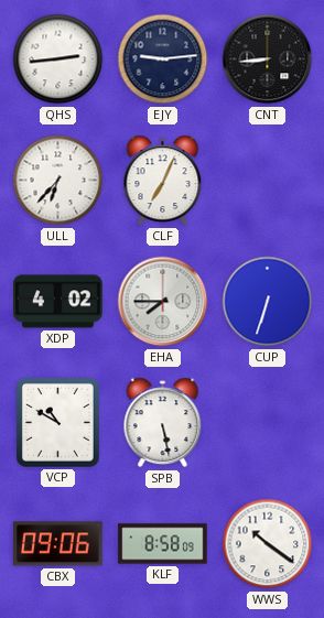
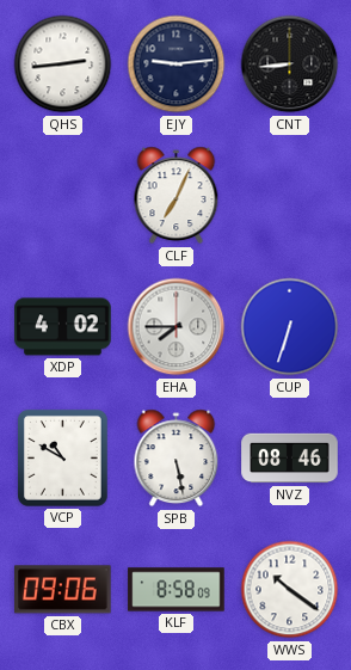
ULL: 6:37 -> none
NVZ: none -> 08:46
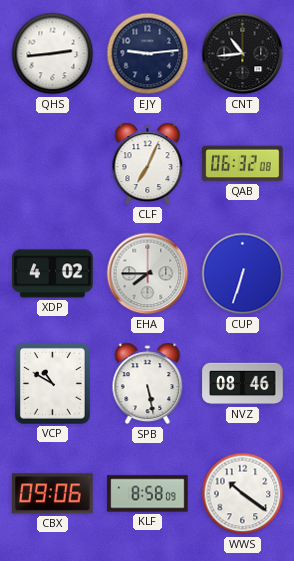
CNT: 8:44 -> 10:44
QAB: none -> 06:32
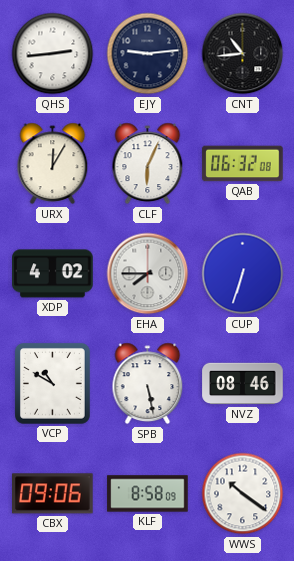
URX: none -> 12:05
CLF: 7:04 -> 6:04
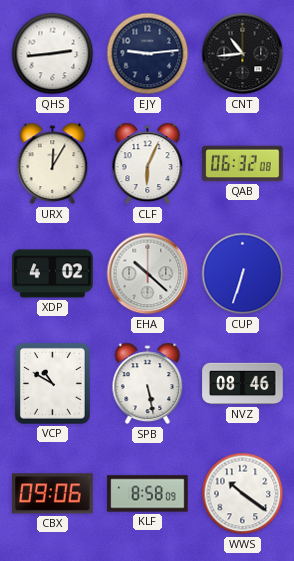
EHA: 7:45 -> 10:22
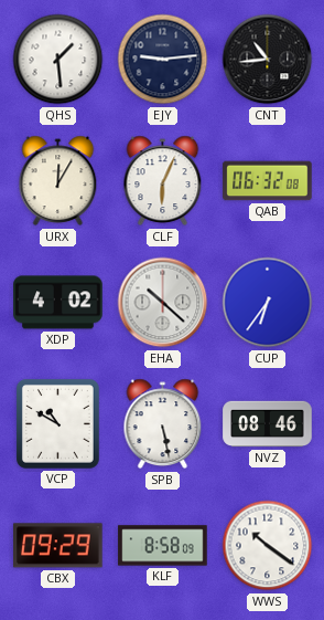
QHS: 2:44 -> 1:29
CUP: 6:33 -> 6:36
CBX: 09:06 -> 09:29
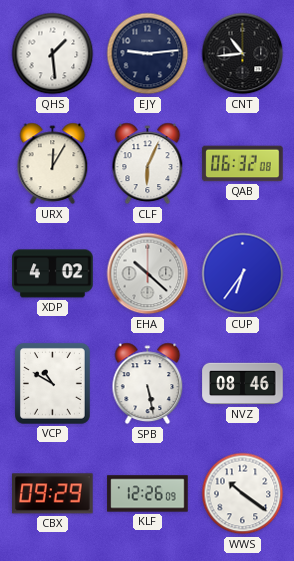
KLF: 8:58 -> 12:26
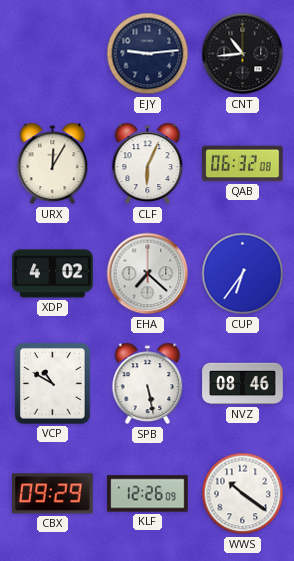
QHS: 1:29 -> none
EHA: 10:22 -> 7:22
